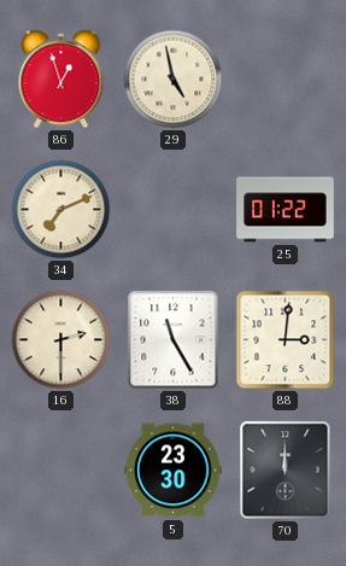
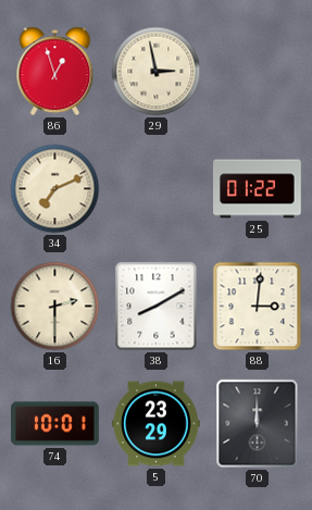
29: 4:58 -> 2:58
38: 11:25 -> 8:10
74: none -> 10:01
5: 23:30 -> 23:29
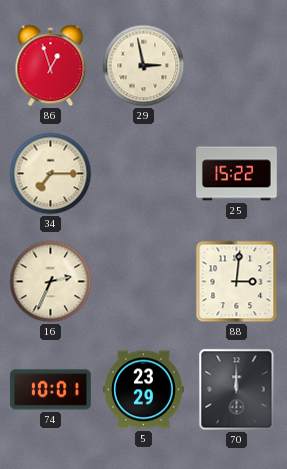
34: 7:11 -> 7:15
25: 01:22 -> 15:22
16: 2:30 -> 2:34
38: 8:10 -> none
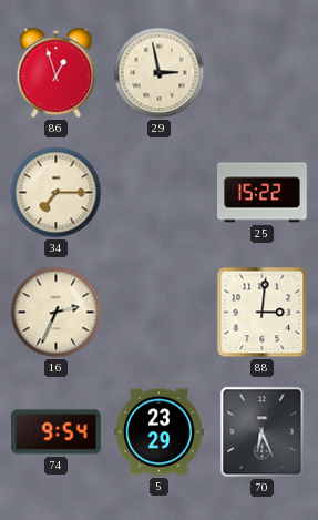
74: 10:01 -> 9:54
70: 12:00 -> 6:26
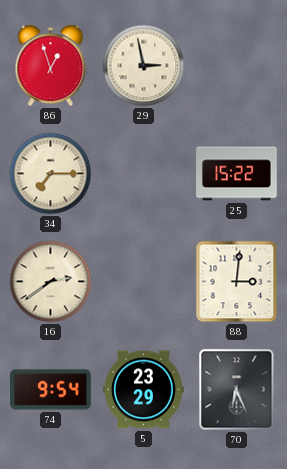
16: 2:34 -> 2:39
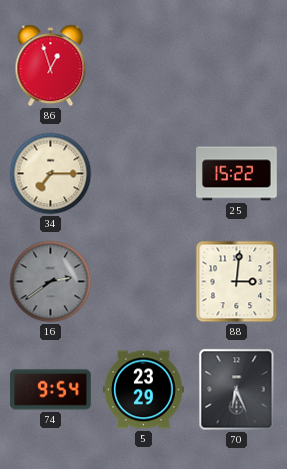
29: 2:58 -> none
16 dial: cream -> grey
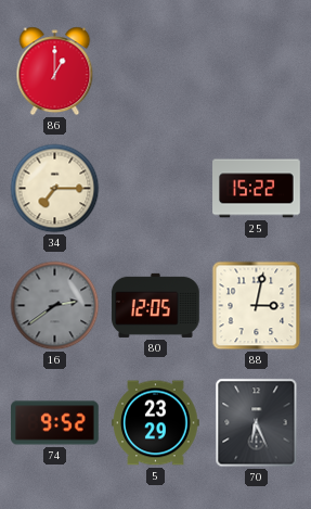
86: 12:57 -> 1:00
80: none -> 12:05
88: 3:01 -> 3:02
74: 9:54 -> 9:52
